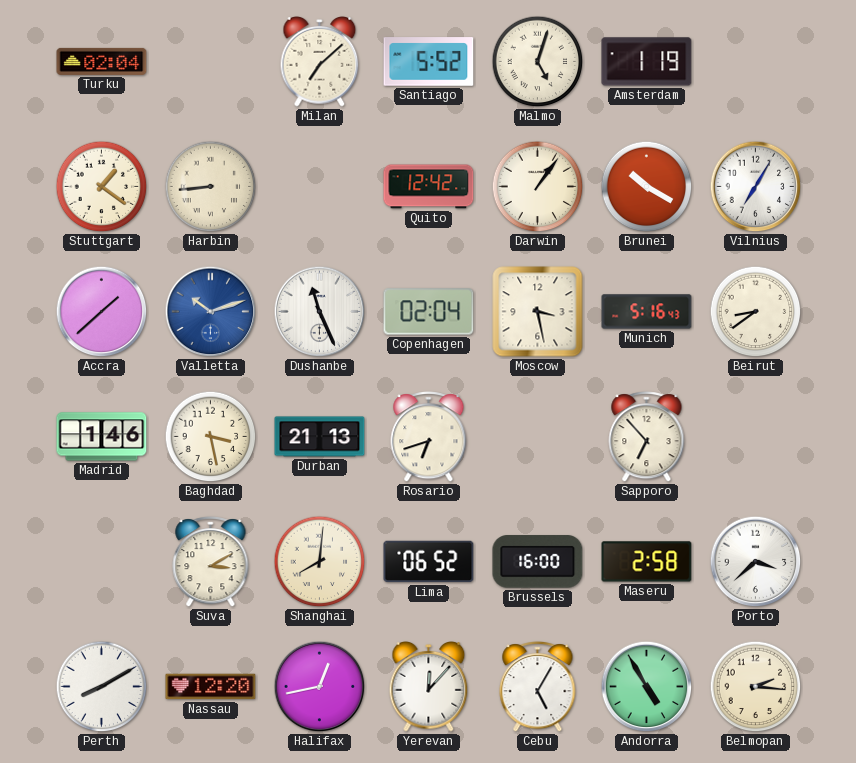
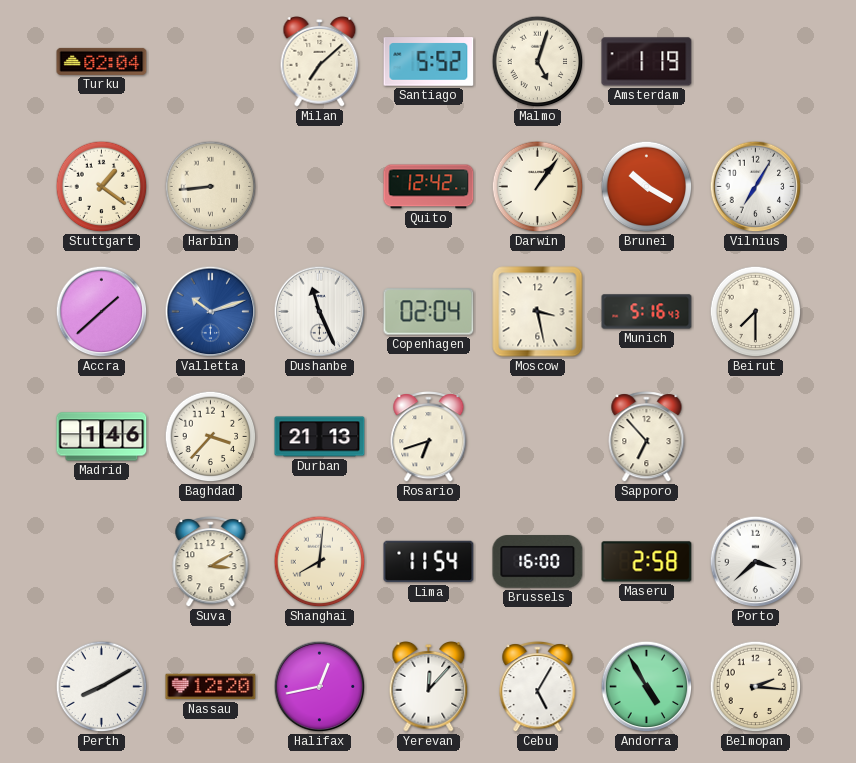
Beirut: 8:39 -> 7:30
Baghdad: 3:28 -> 3:37
Lima: 06:52 -> 11:54
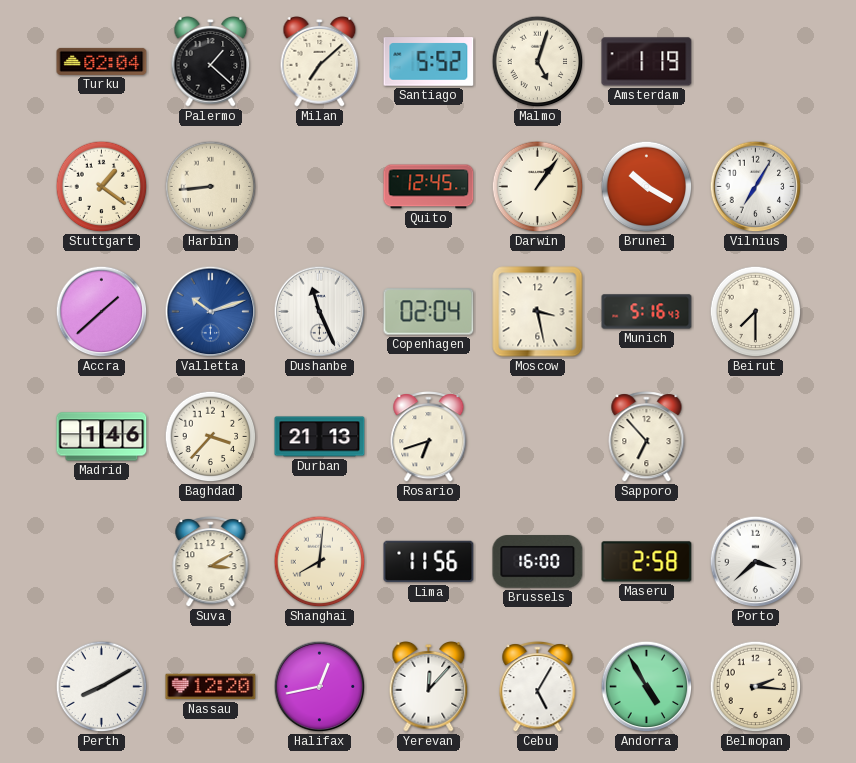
Palermo: none -> 1:22
Quito: 12:42 -> 12:45
Lima: 11:54 -> 11:56
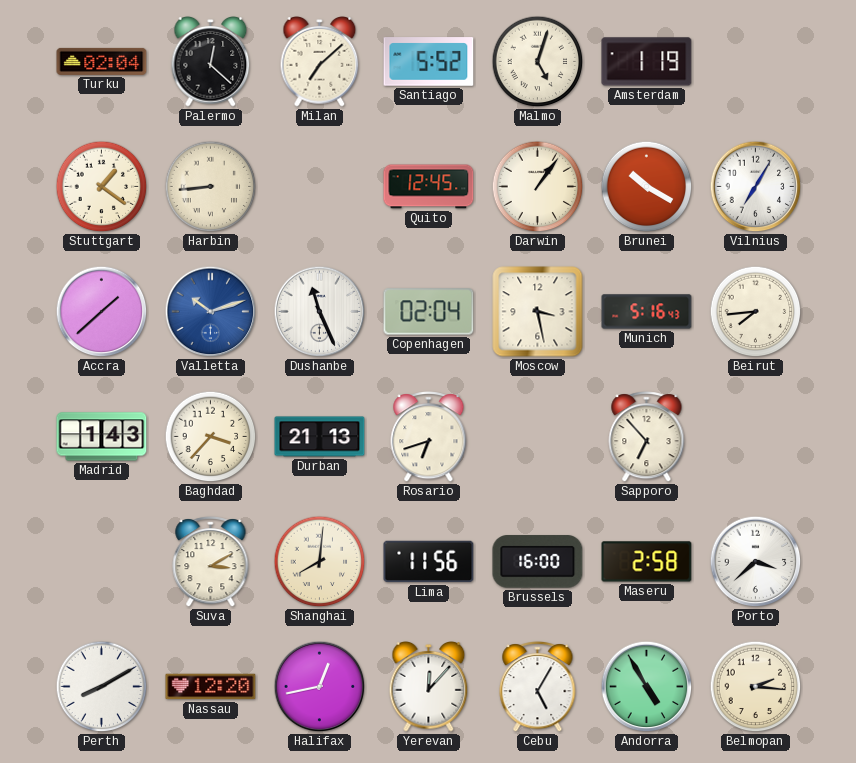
Palermo: 1:22 -> 12:22
Beirut: 7:30 -> 7:44
Madrid: 1:46 -> 1:43
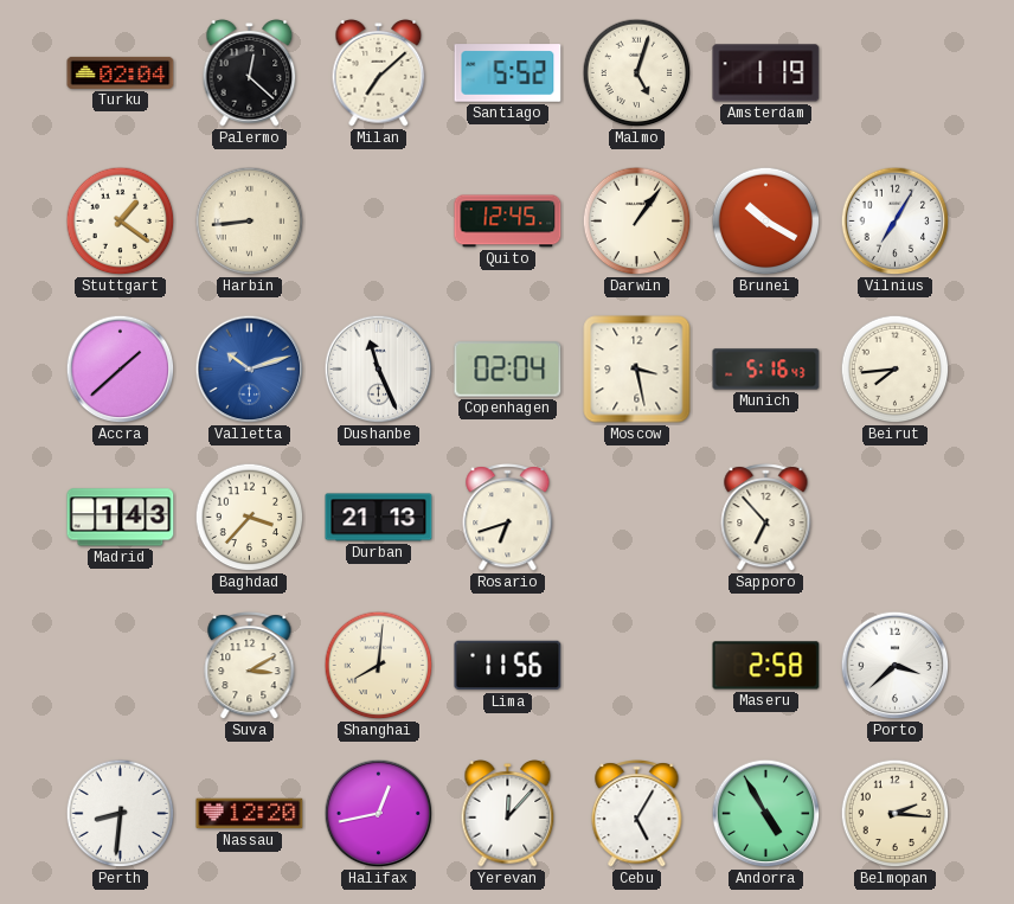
Brussels: 16:00 -> none
Perth: 8:10 -> 8:31
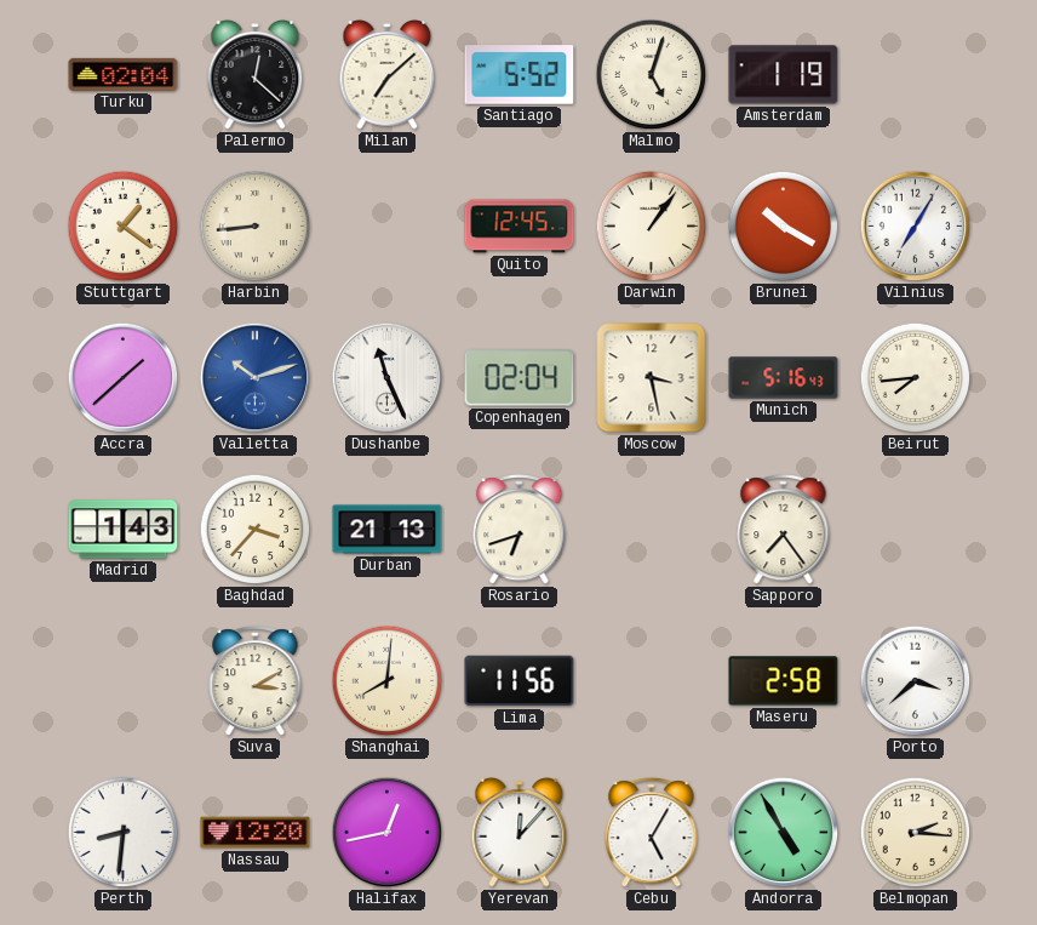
Sapporo: 6:53 -> 7:24
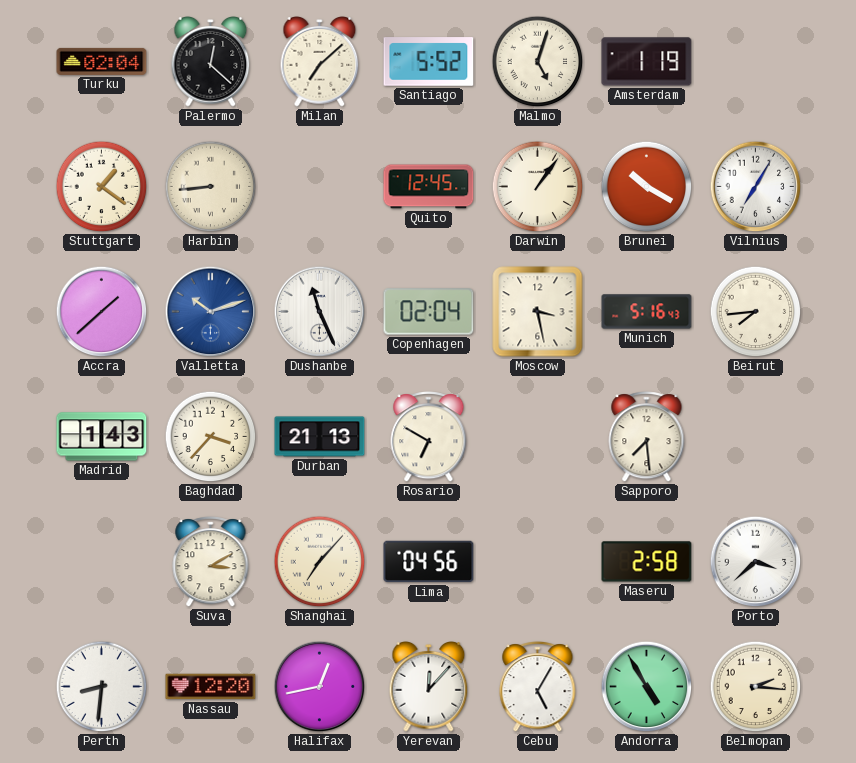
Rosario: 6:42 -> 6:50
Sapporo: 7:24 -> 7:29
Shanghai: 8:01 -> 7:07
Lima: 11:56 -> 04:56
